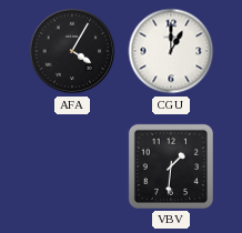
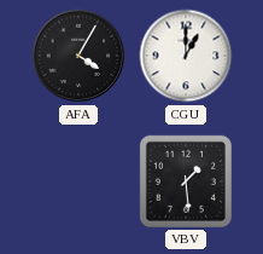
VBV: 1:31 -> 1:29
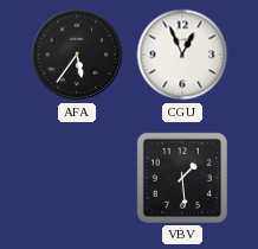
AFA: 4:05 -> 5:36
CGU: 1:00 -> 12:56
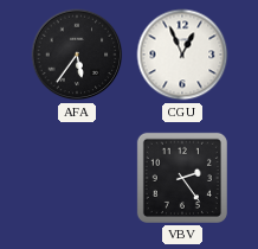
VBV: 1:29 -> 2:24
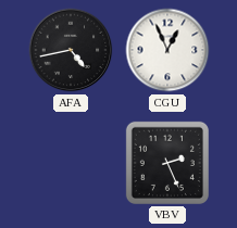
AFA: 5:36 -> 4:43
VBV: 2:24 -> 2:26
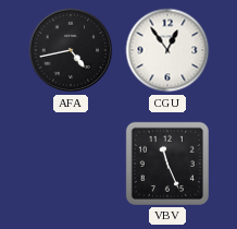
CGU: 12:56 -> 12:54
VBV: 2:26 -> 11:26
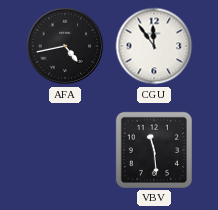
CGU: 12:54 -> 11:54
VBV: 11:26 -> 11:29
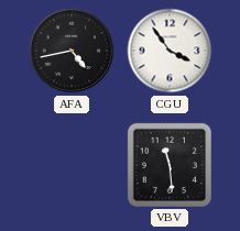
CGU: 11:54 -> 3:54
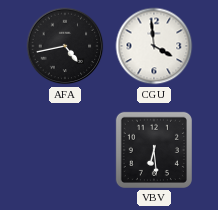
CGU: 3:54 -> 3:59
VBV: 11:29 -> 6:29
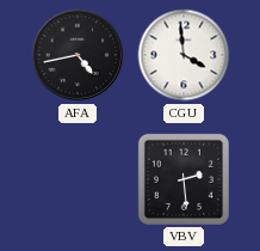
VBV: 6:29 -> 2:29
